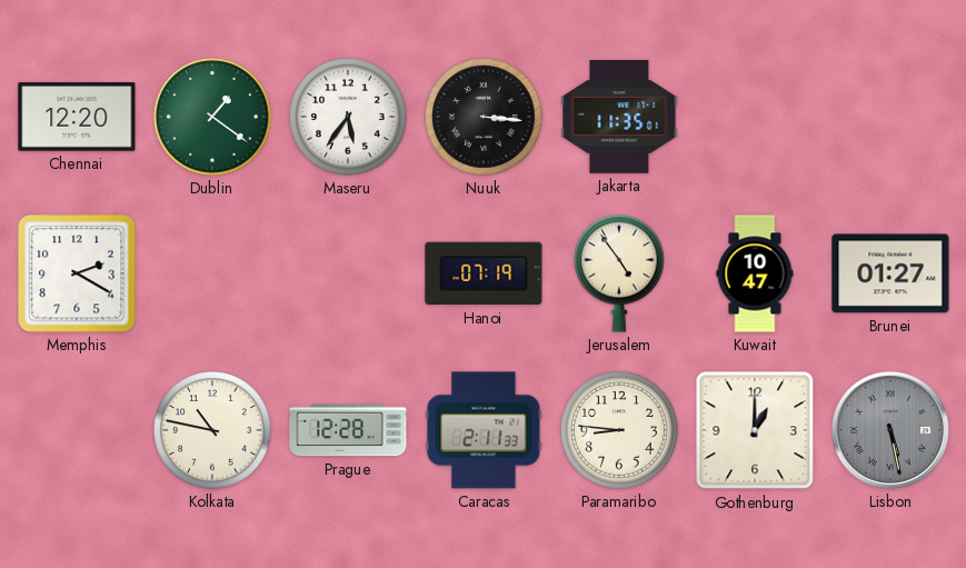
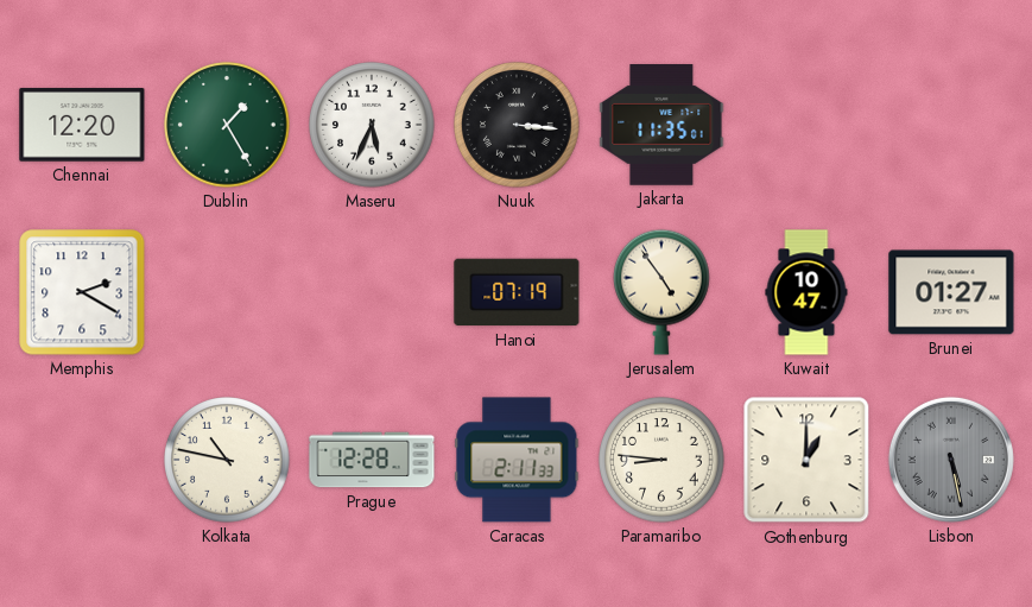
Dublin: 1:21 -> 1:25
Maseru: 5:36 -> 5:34
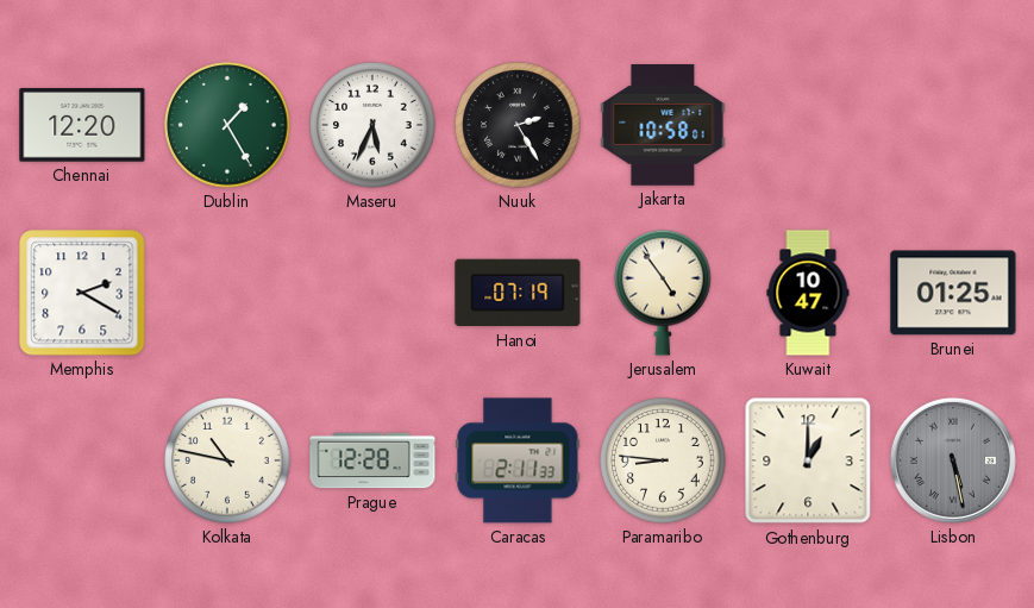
Nuuk: 3:16 -> 2:25
Jakarta: 11:35 -> 10:58
Brunei: 01:27 -> 01:25
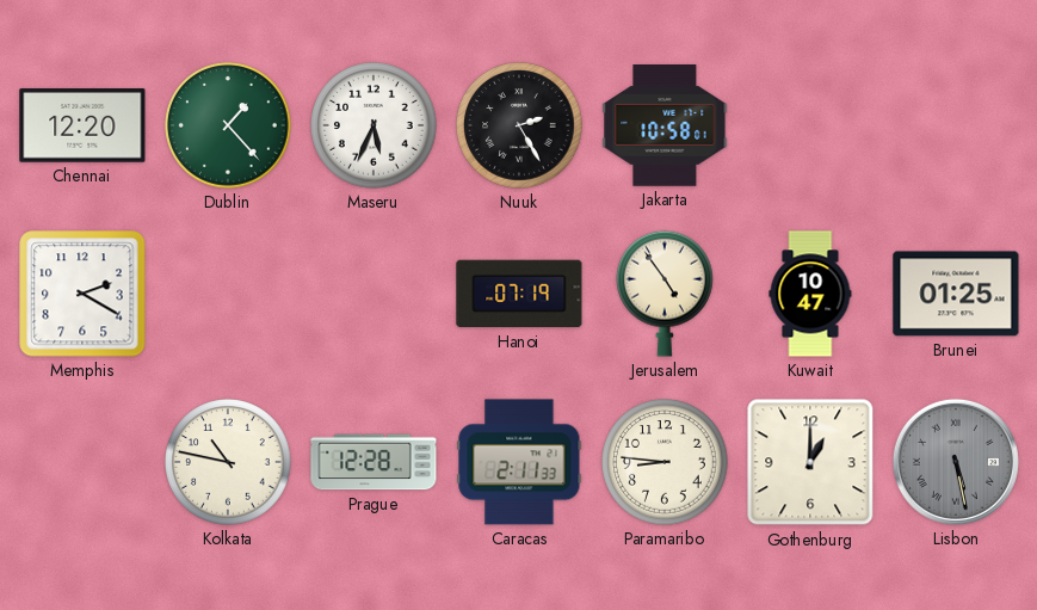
Dublin: 1:25 -> 1:23
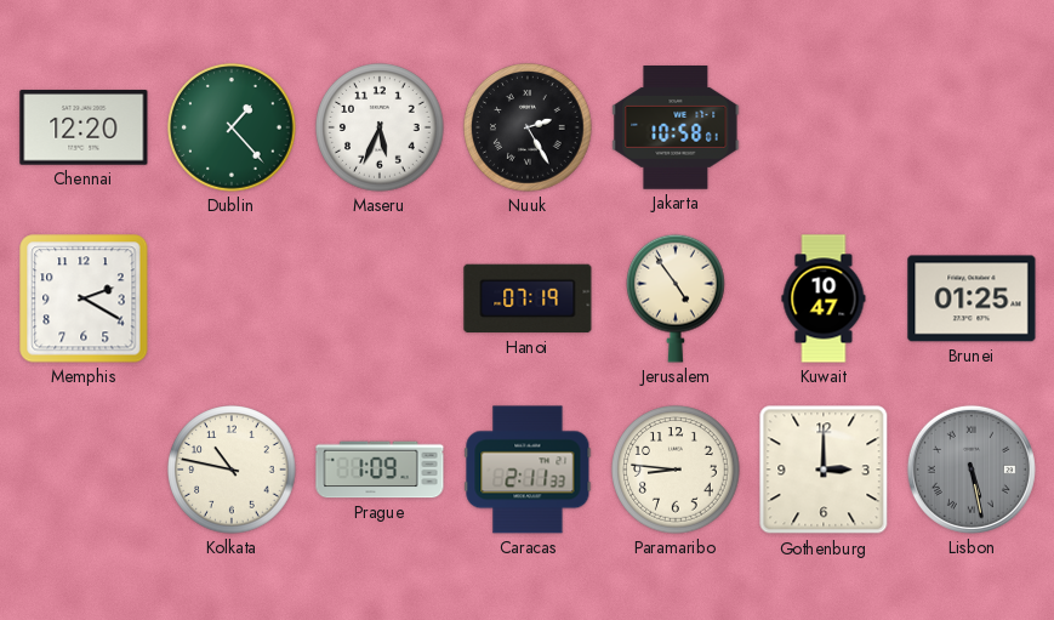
Prague: 12:28 -> 1:09
Gothenburg: 1:00 -> 3:00
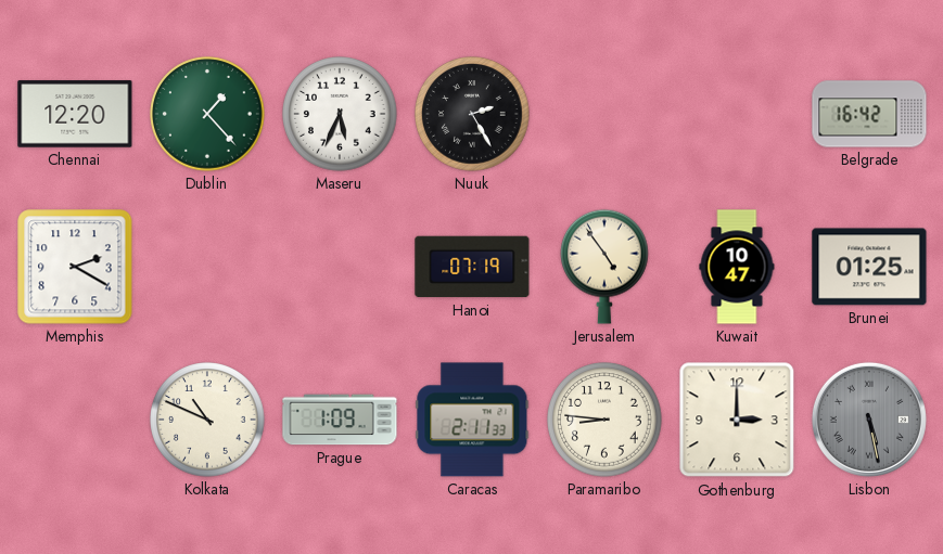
Jakarta: 10:58 -> none
Belgrade: none -> 16:42
Kolkata: 10:47 -> 10:49
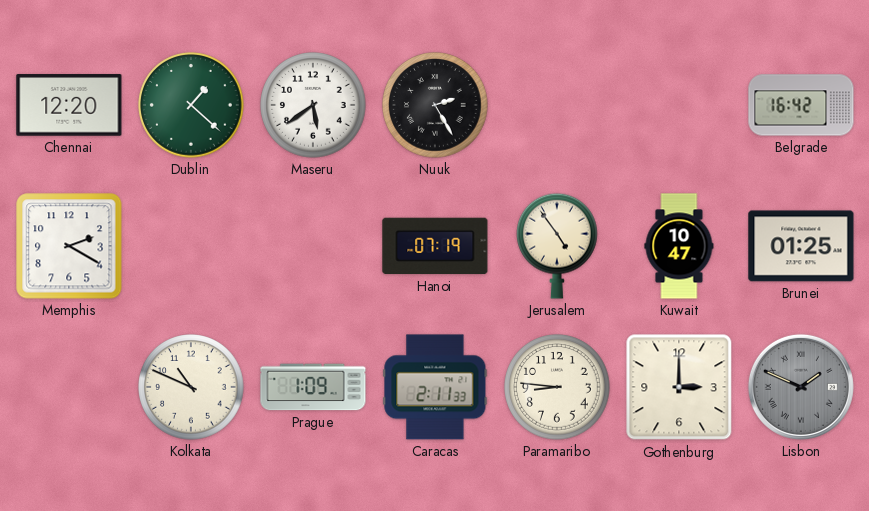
Dublin: 1:23 -> 1:22
Maseru: 5:34 -> 5:39
Lisbon: 5:28 -> 1:49
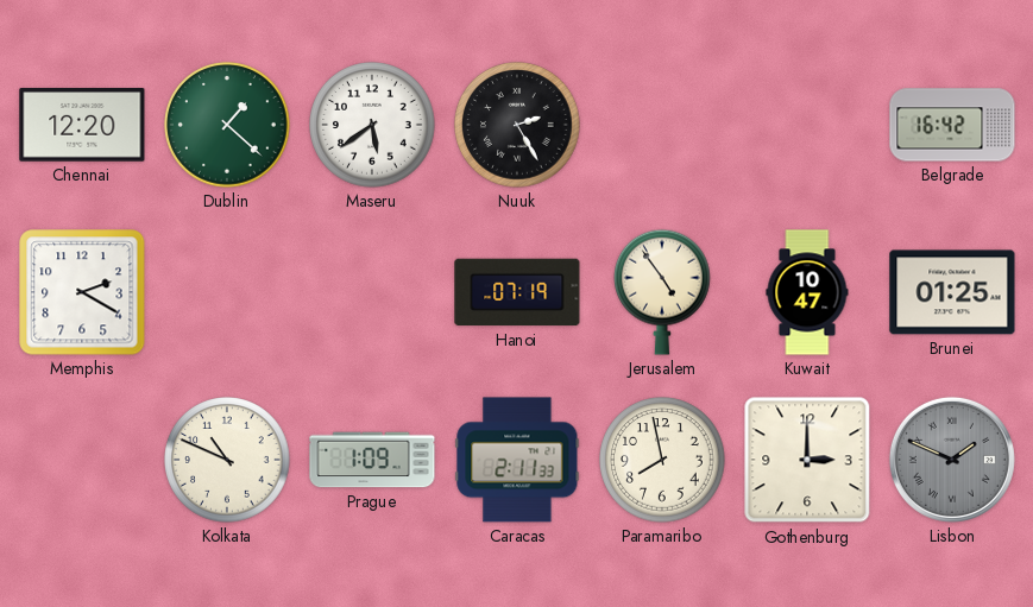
Paramaribo: 8:46 -> 7:58
